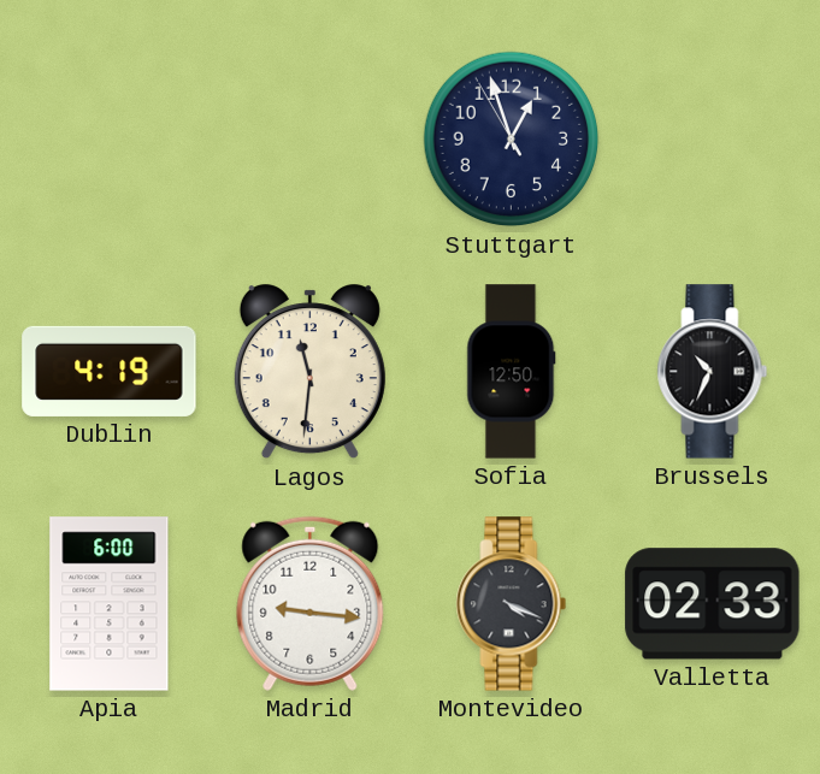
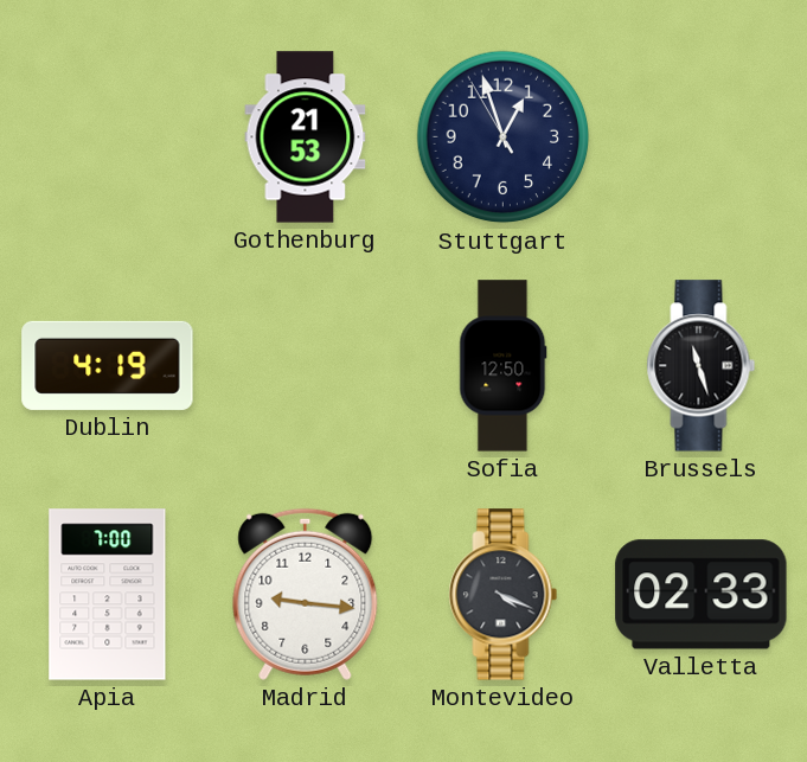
Gothenburg: none -> 21:53
Lagos: 11:31 -> none
Brussels: 10:34 -> 11:27
Apia: 6:00 -> 7:00
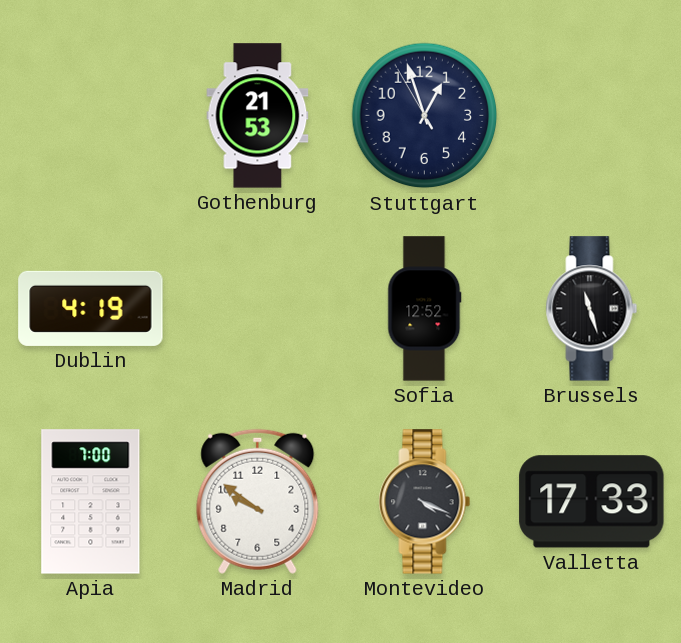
Sofia: 12:50 -> 12:52
Madrid: 9:16 -> 9:51
Valletta: 02:33 -> 17:33
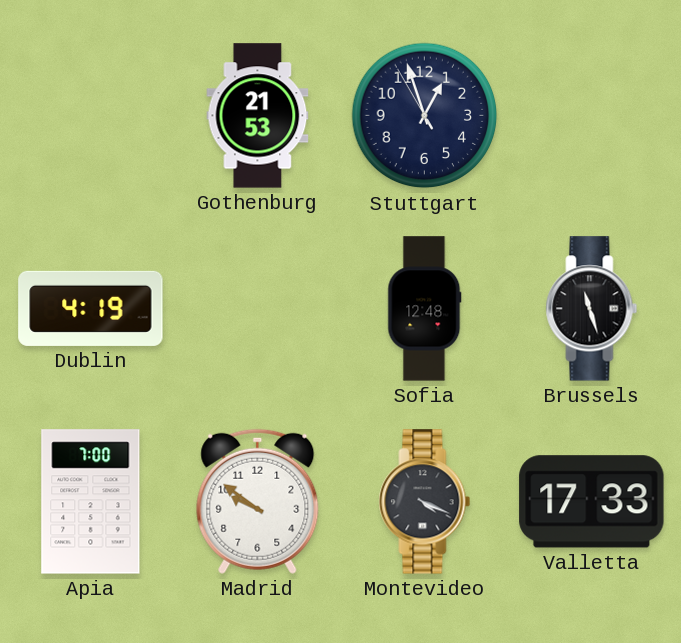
Sofia: 12:52 -> 12:48
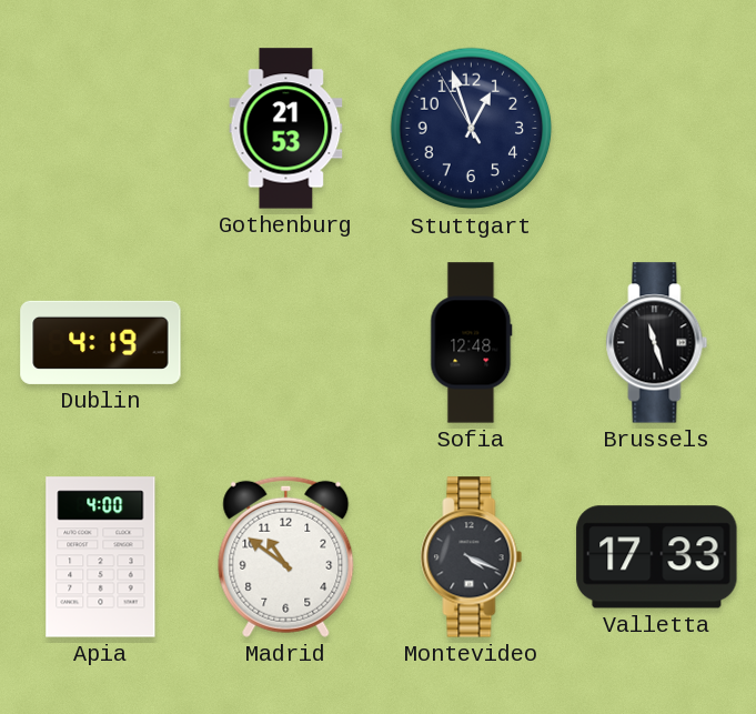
Apia: 7:00 -> 4:00
Madrid: 9:51 -> 10:51
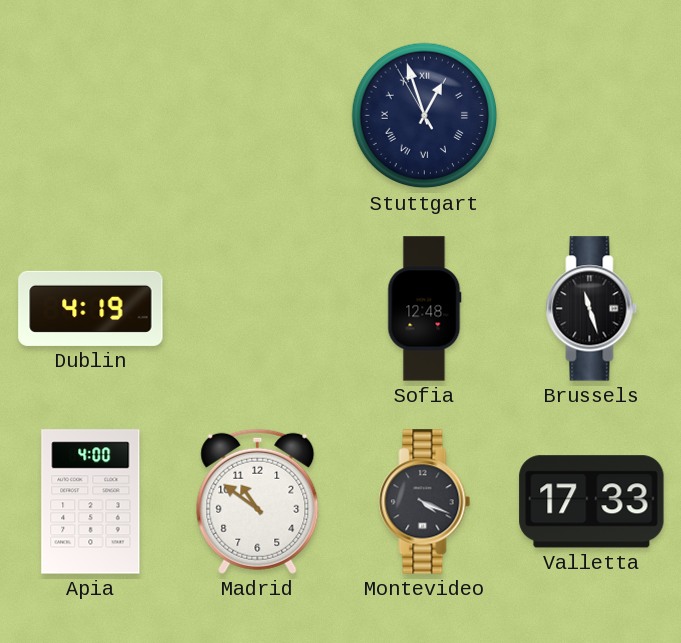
Gothenburg: 21:53 -> none
Stuttgart numerals: Arabic -> Roman
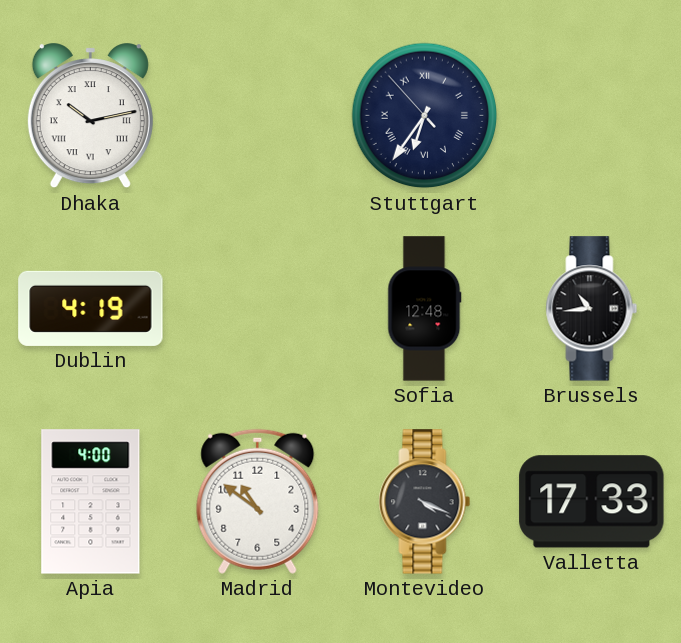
Dhaka: none -> 10:13
Stuttgart: 12:56 -> 6:35
Brussels: 11:27 -> 10:44
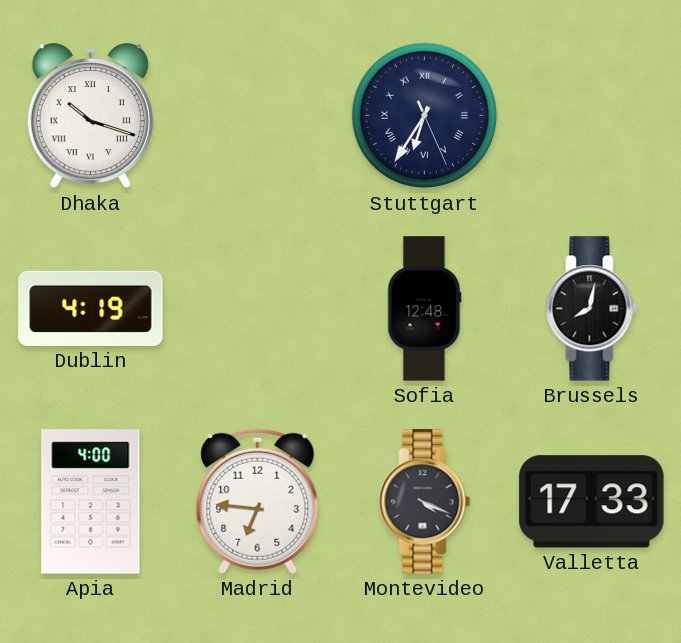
Dhaka: 10:13 -> 10:18
Stuttgart: 6:35:53 -> 6:35:26
Brussels: 10:44 -> 8:02
Madrid: 10:51 -> 6:46
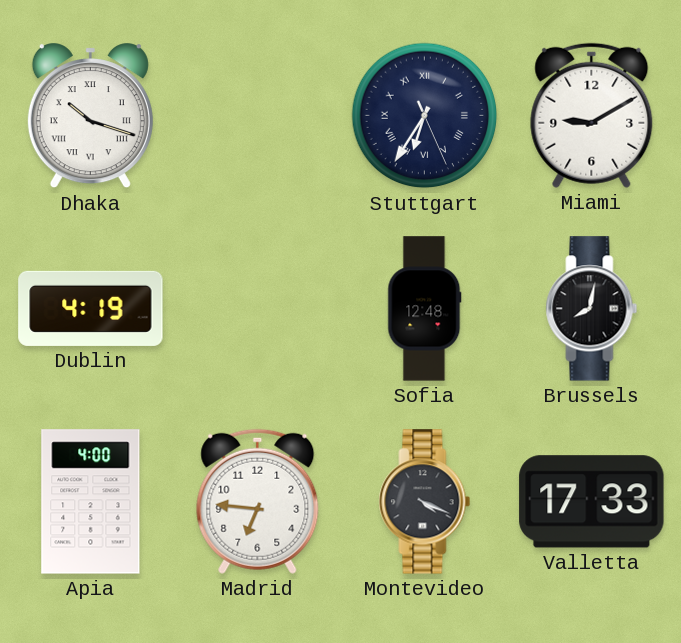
Miami: none -> 9:10
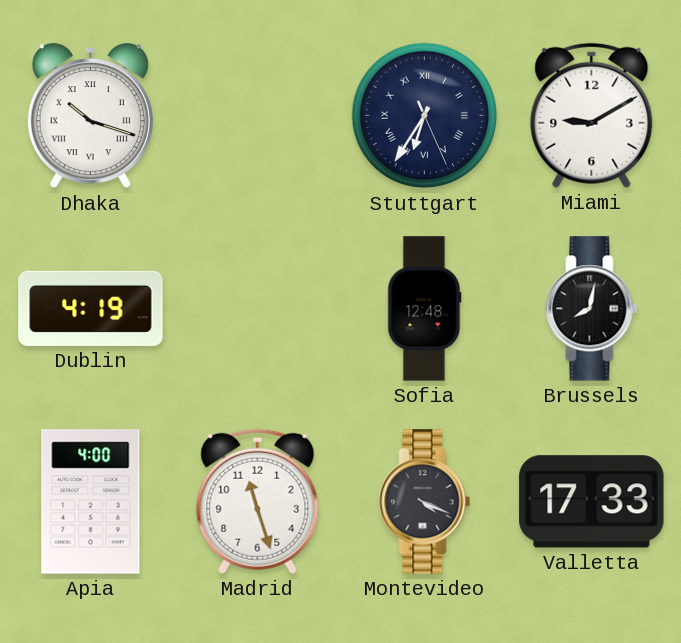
Madrid: 6:46 -> 11:27
